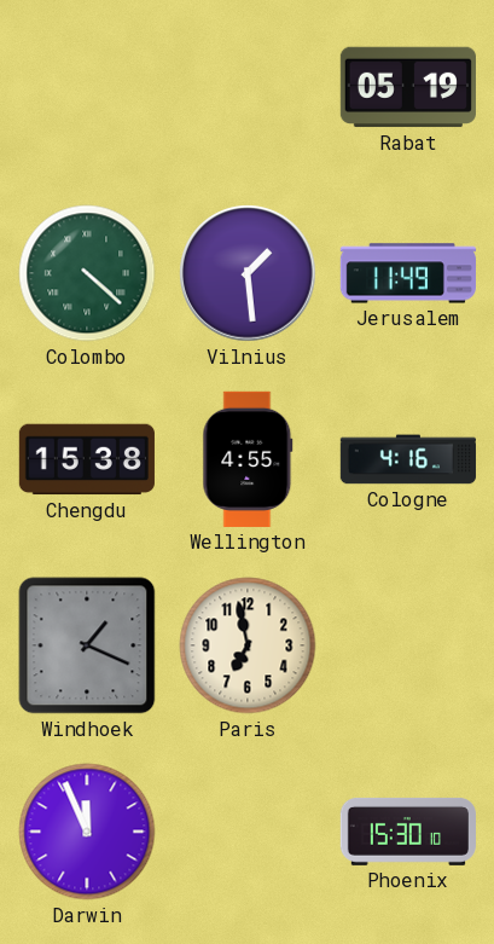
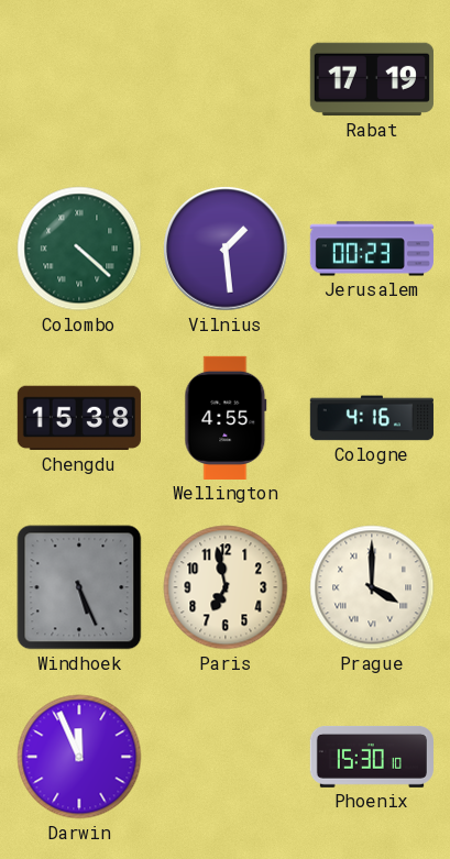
Rabat: 05:19 -> 17:19
Jerusalem: 11:49 -> 00:23
Windhoek: 1:19 -> 5:26
Prague: none -> 4:00
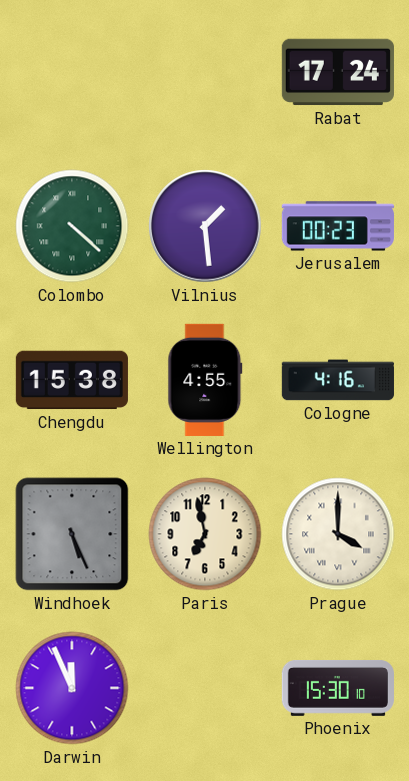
Rabat: 17:19 -> 17:24
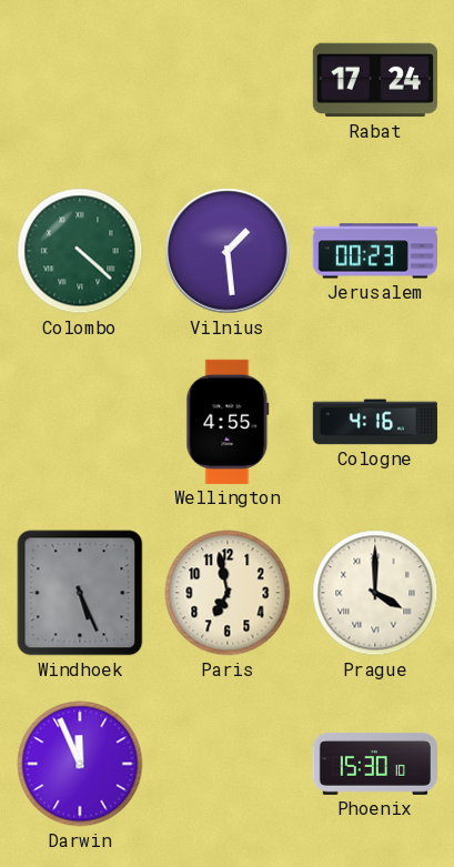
Chengdu: 15:38 -> none
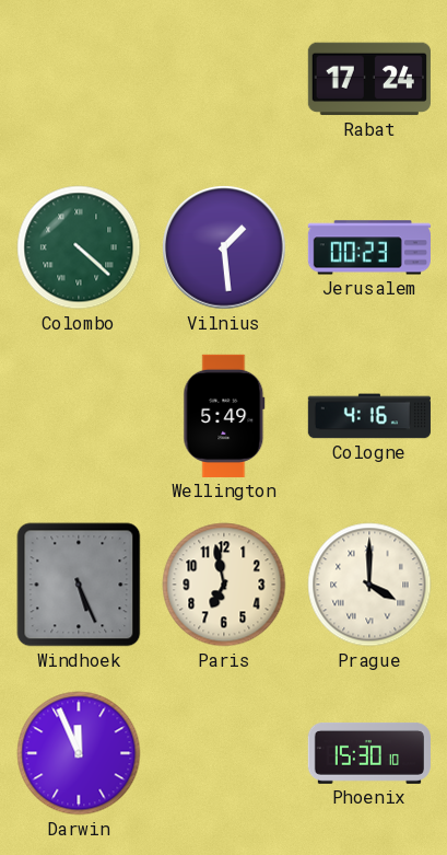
Wellington: 4:55 -> 5:49
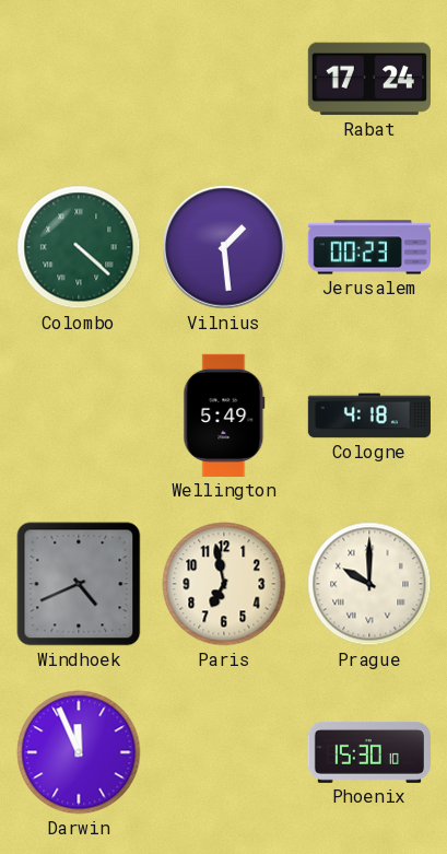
Cologne: 4:16 -> 4:18
Windhoek: 5:26 -> 4:41
Prague: 4:00 -> 10:00
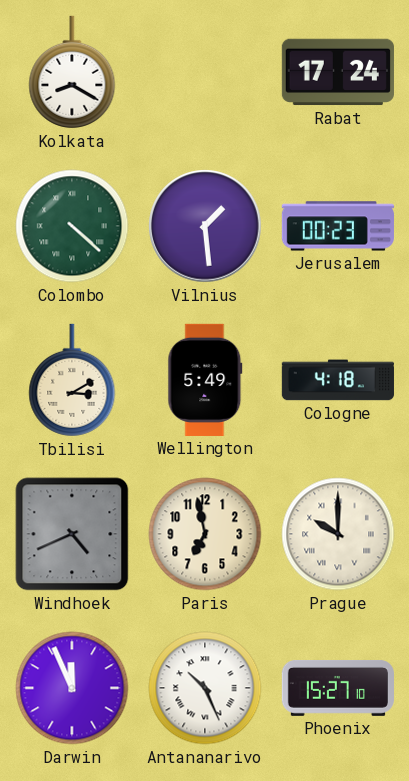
Kolkata: none -> 8:20
Tbilisi: none -> 3:10
Antananarivo: none -> 10:26
Phoenix: 15:30 -> 15:27
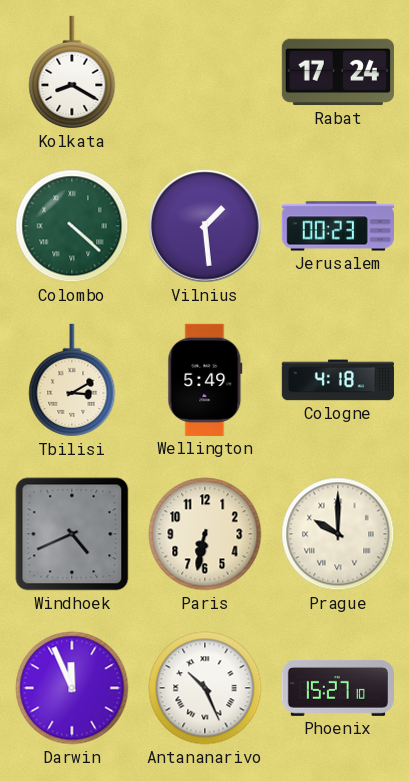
Paris: 6:58 -> 6:32
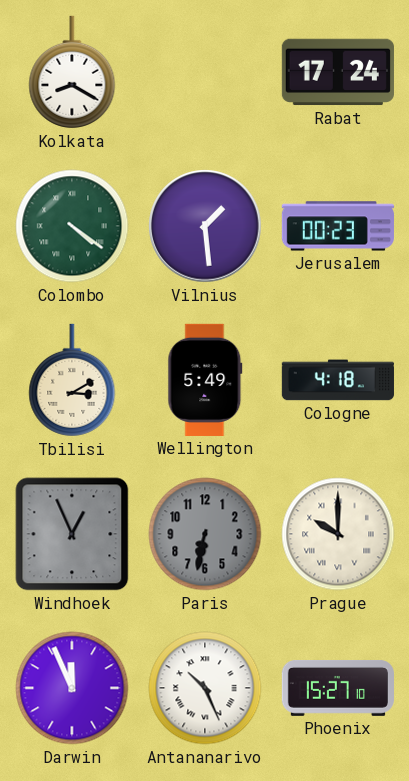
Colombo: 4:22 -> 4:21
Windhoek: 4:41 -> 12:56
Paris dial: cream -> grey
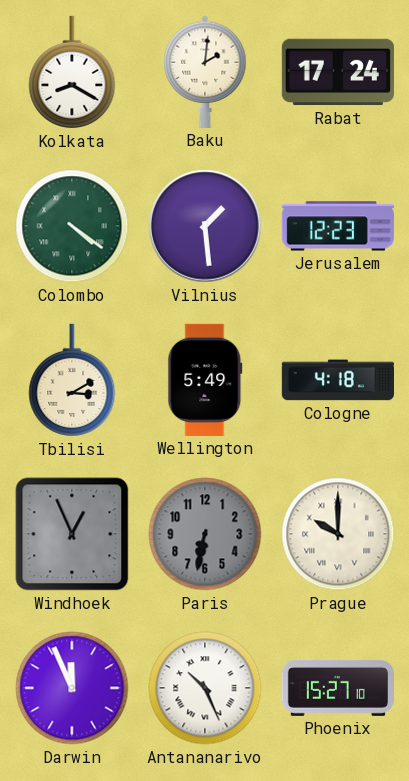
Baku: none -> 2:01
Jerusalem: 00:23 -> 12:23
